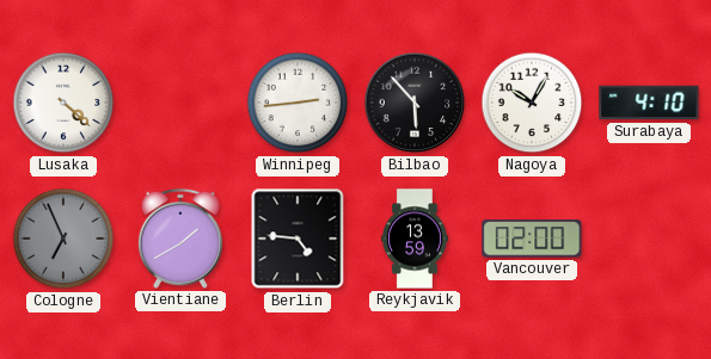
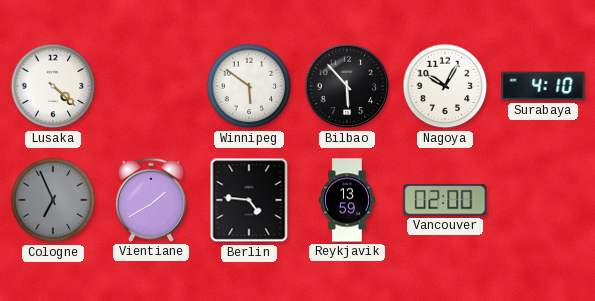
Winnipeg: 2:44 -> 5:51
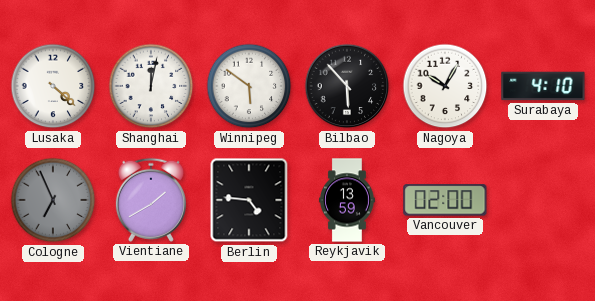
Shanghai: none -> 12:02
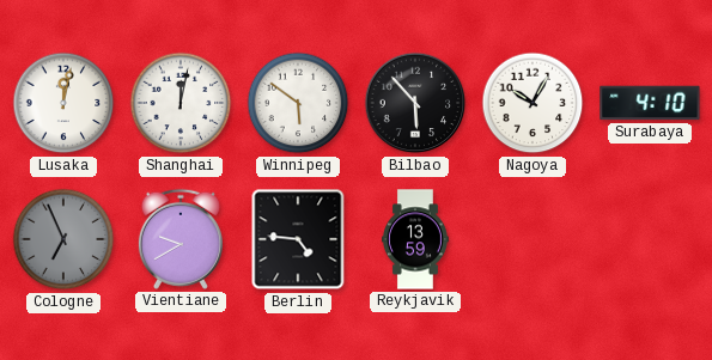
Lusaka: 4:22 -> 12:02
Vientiane: 1:40 -> 9:40
Vancouver: 02:00 -> none
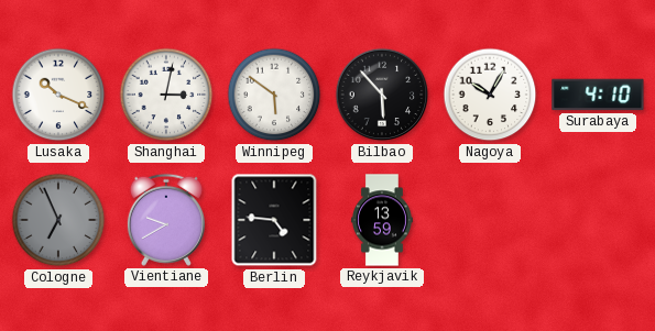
Lusaka: 12:02 -> 10:19
Shanghai: 12:02 -> 3:02
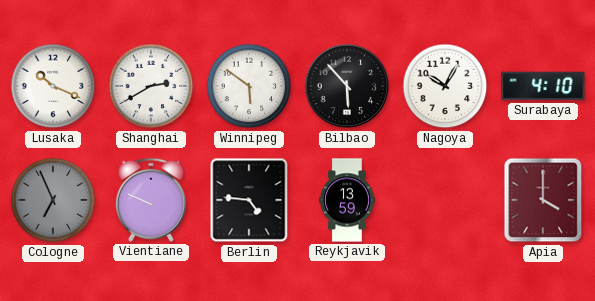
Shanghai: 3:02 -> 2:40
Vientiane: 9:40 -> 9:49
Apia: none -> 4:00
